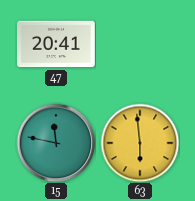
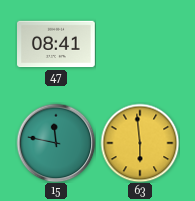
47: 20:41 -> 08:41
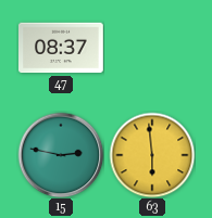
47: 08:41 -> 08:37
15: 11:47 -> 2:47
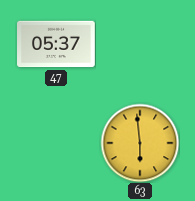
47: 08:37 -> 05:37
15: 2:47 -> none
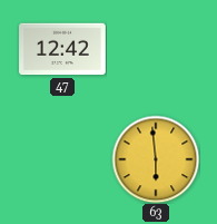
47: 05:37 -> 12:42
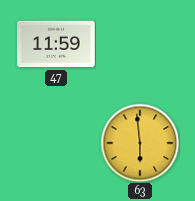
47: 12:42 -> 11:59
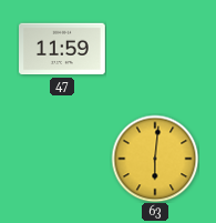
63: 5:59 -> 6:01
